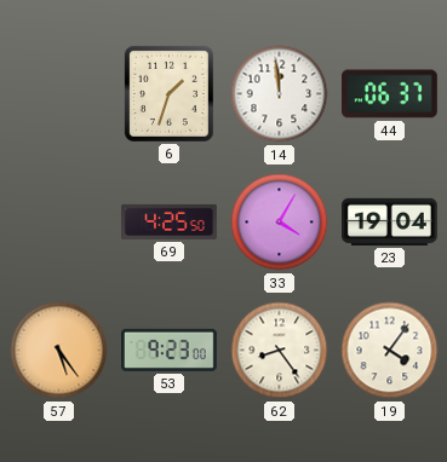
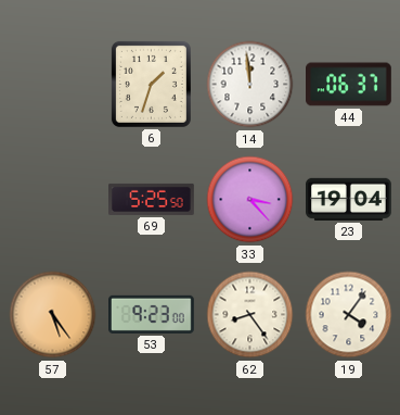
69: 4:25 -> 5:25
33: 4:05 -> 3:23
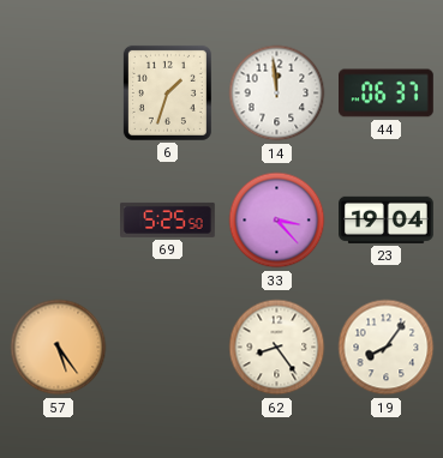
53: 9:23 -> none
19: 4:06 -> 8:06
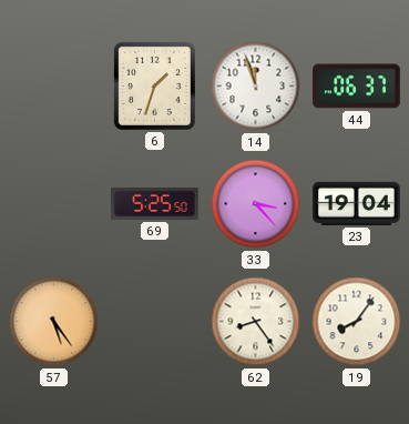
14: 11:59 -> 11:57
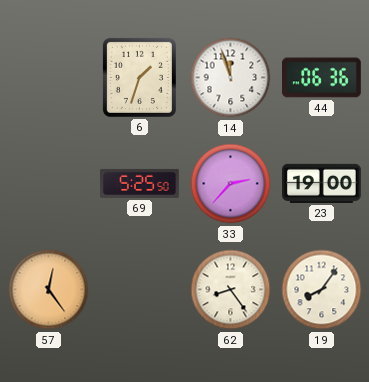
44: 06:37 -> 06:36
33: 3:23 -> 2:37
23: 19:04 -> 19:00
57: 5:24 -> 12:24
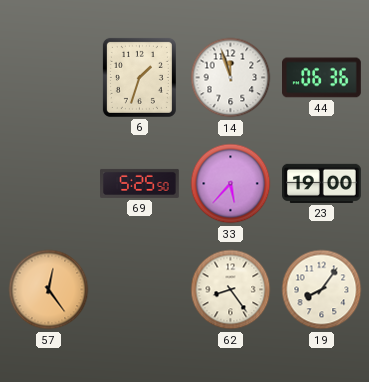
33: 2:37 -> 5:37
